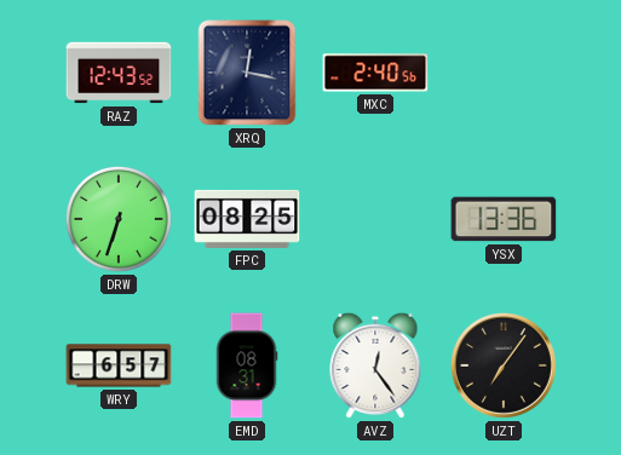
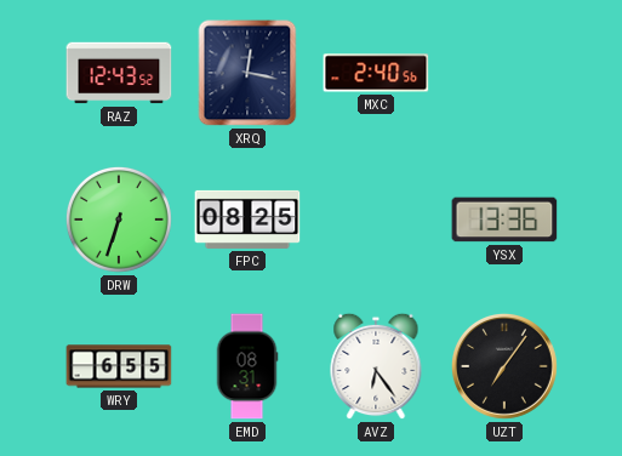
WRY: 6:57 -> 6:55
AVZ: 12:24 -> 6:24
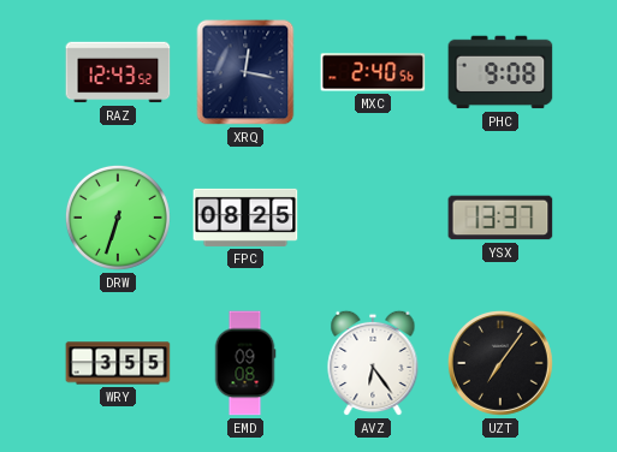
PHC: none -> 9:08
YSX: 13:36 -> 13:37
WRY: 6:55 -> 3:55
EMD: 08:31 -> 09:08
